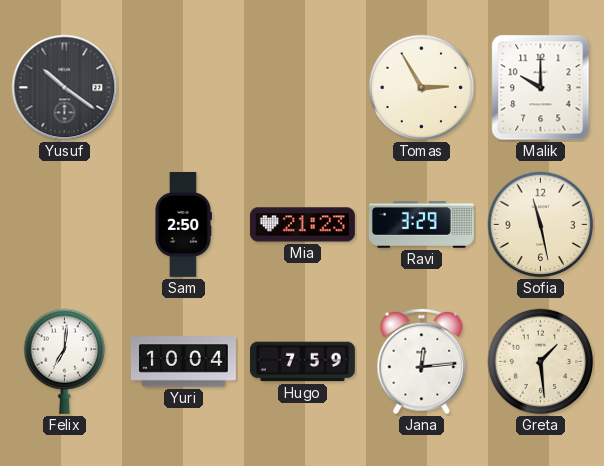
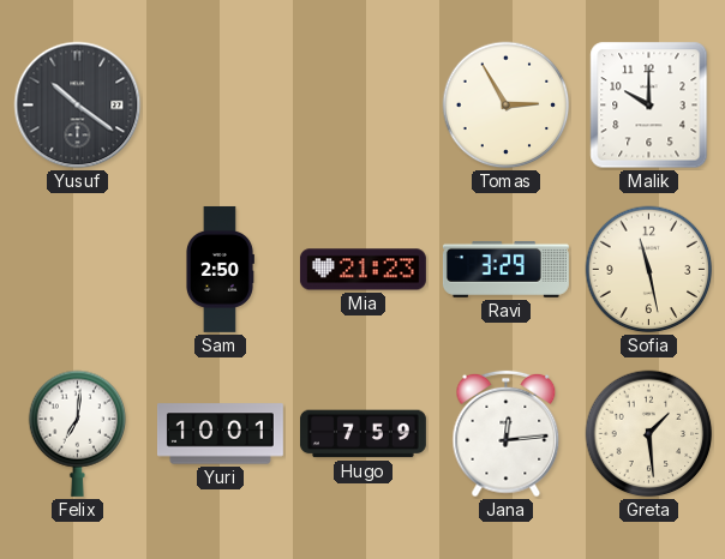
Yuri: 10:04 -> 10:01
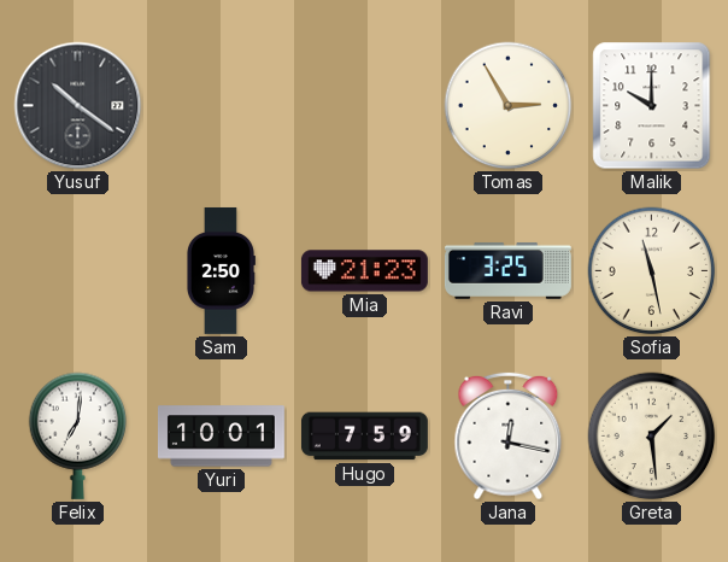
Ravi: 3:29 -> 3:25
Jana: 12:14 -> 12:17
